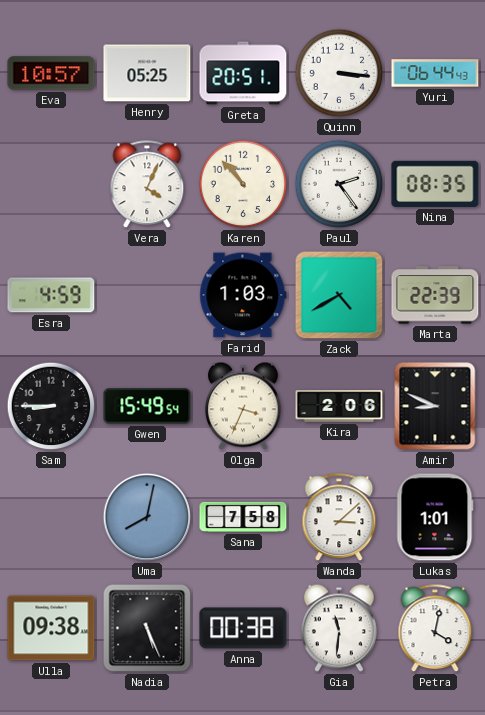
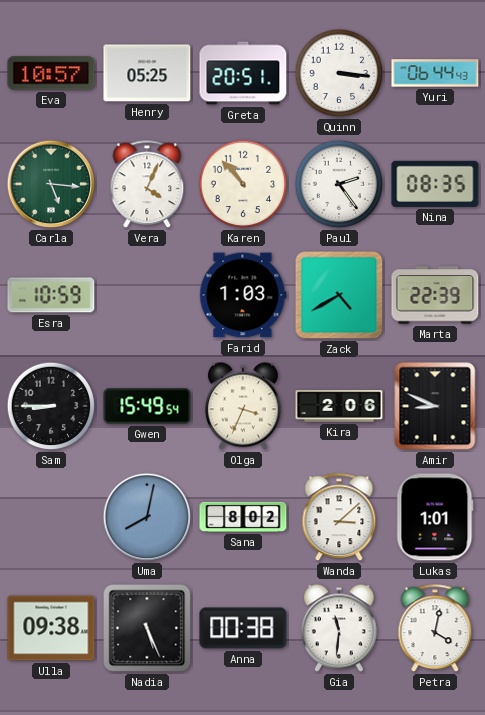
Carla: none -> 5:16
Esra: 4:59 -> 10:59
Sana: 7:58 -> 8:02
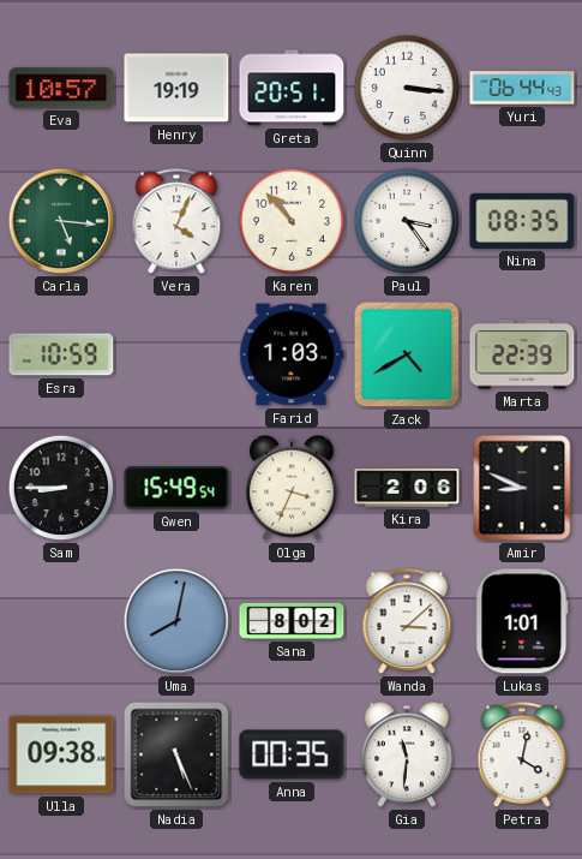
Henry: 05:25 -> 19:19
Paul: 2:24 -> 3:24
Anna: 00:38 -> 00:35
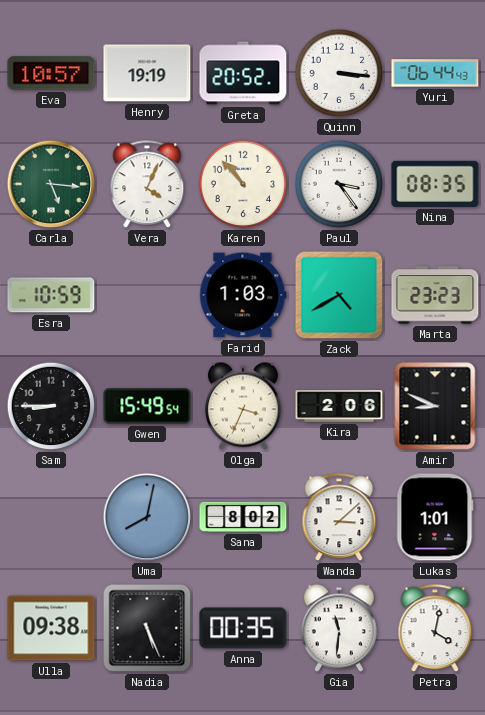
Greta: 20:51 -> 20:52
Marta: 22:39 -> 23:23
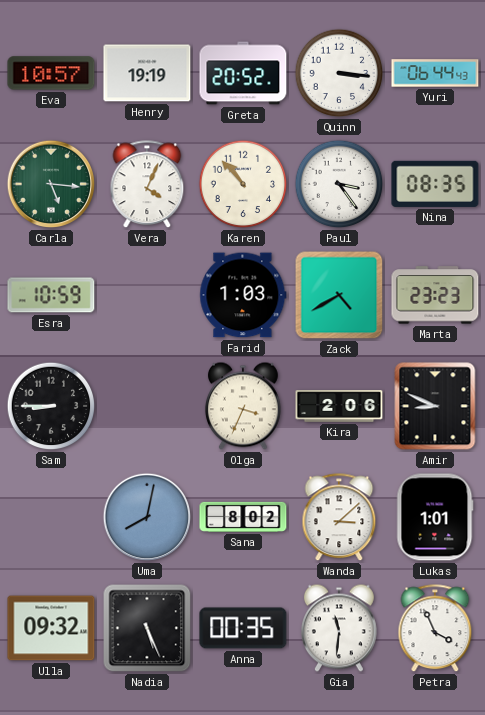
Gwen: 15:49 -> none
Ulla: 09:38 -> 09:32
Petra: 4:02 -> 3:56
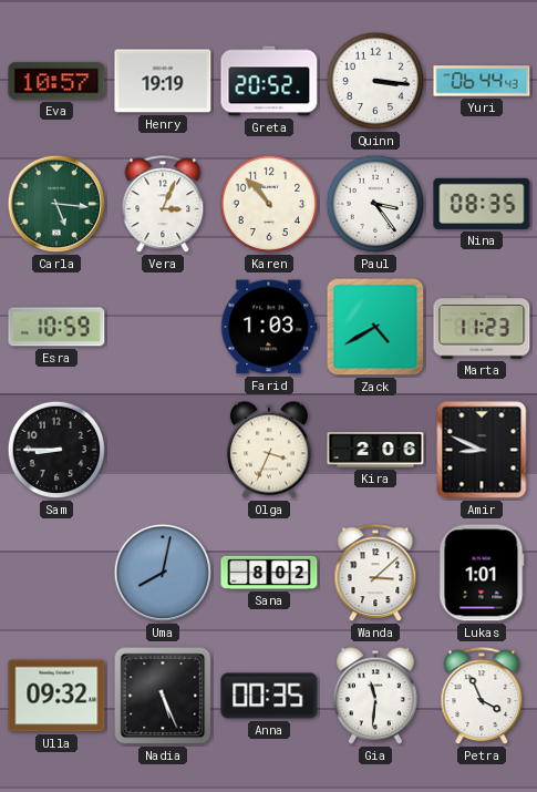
Vera: 4:04 -> 3:04
Marta: 23:23 -> 11:23
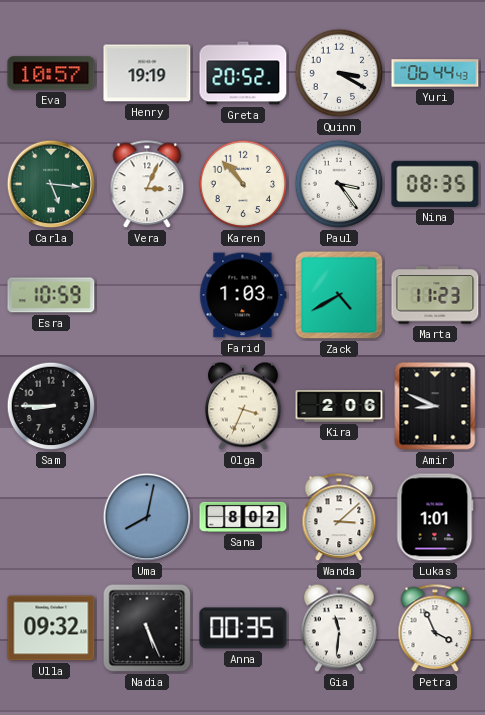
Quinn: 3:16 -> 3:20
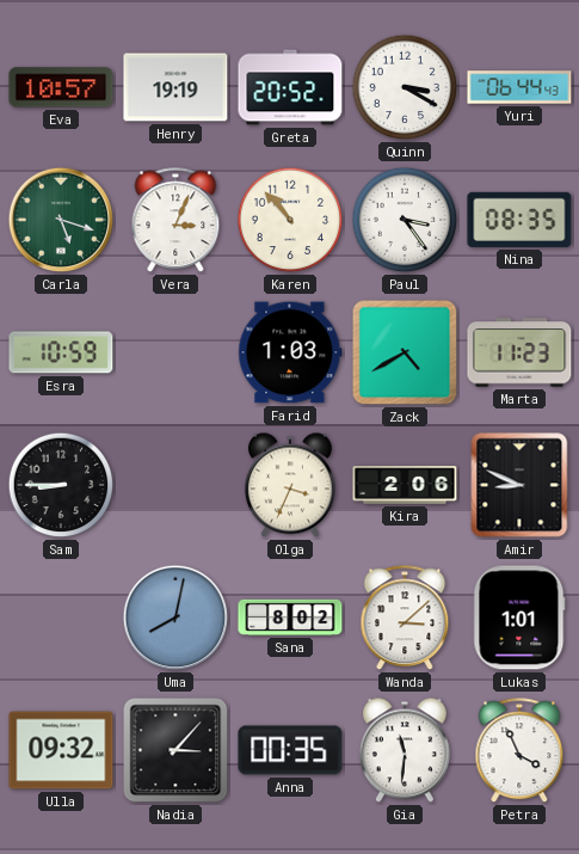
Carla: 5:16 -> 5:18
Nadia: 5:26 -> 3:07
